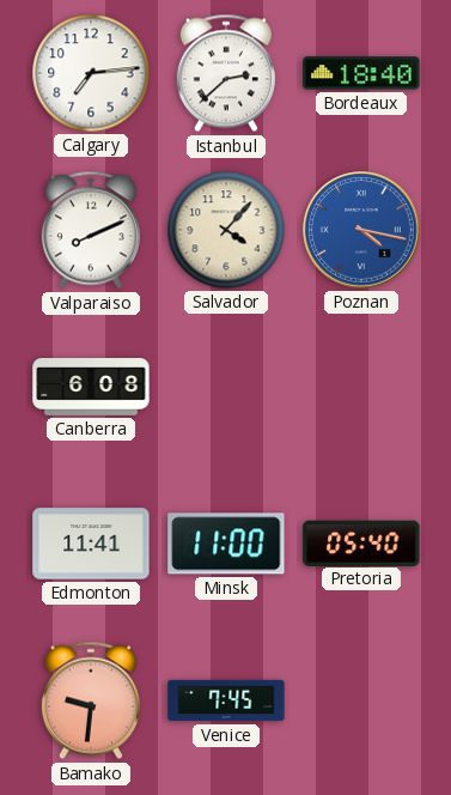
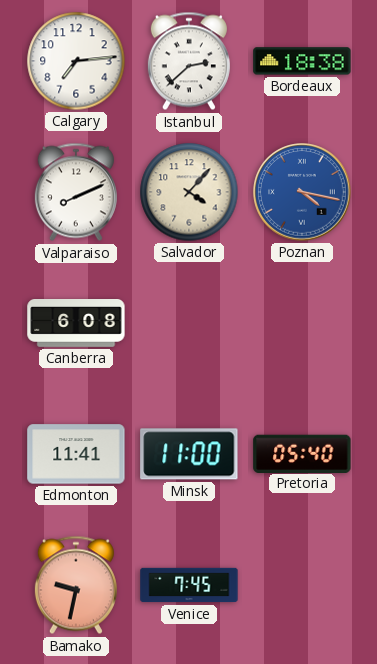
Bordeaux: 18:40 -> 18:38
Bamako: 9:31 -> 9:32
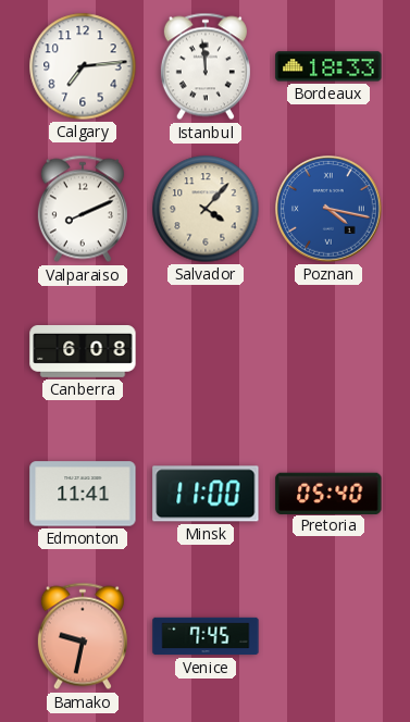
Istanbul: 2:38 -> 11:59
Bordeaux: 18:38 -> 18:33
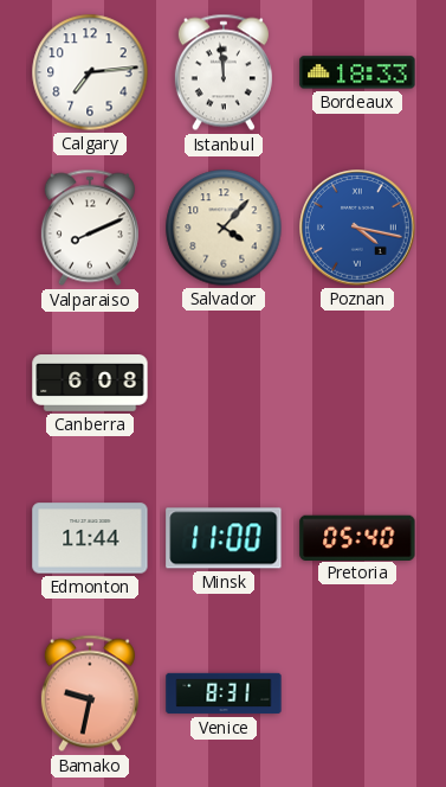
Edmonton: 11:41 -> 11:44
Venice: 7:45 -> 8:31
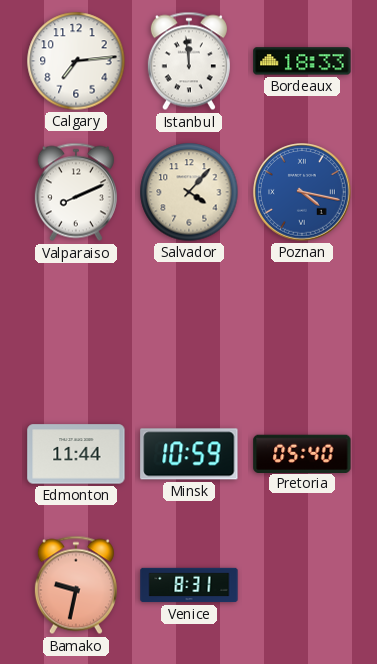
Canberra: 6:08 -> none
Minsk: 11:00 -> 10:59
